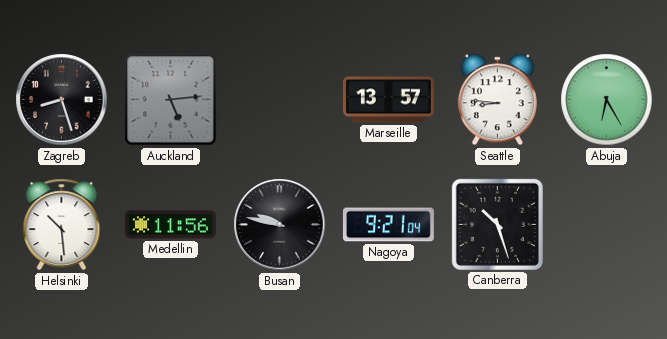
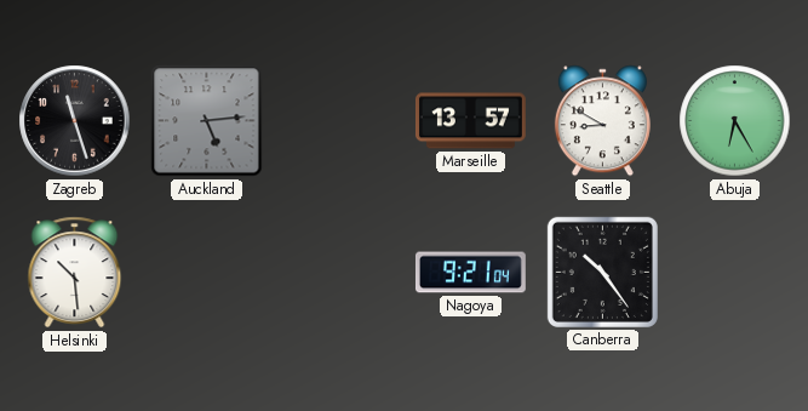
Zagreb: 8:27 -> 11:27
Seattle: 8:46 -> 8:50
Medellin: 11:56 -> none
Busan: 9:47 -> none
Canberra: 10:27 -> 10:24
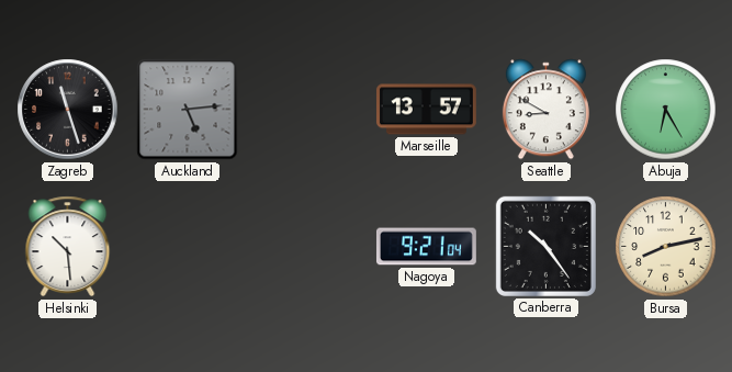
Bursa: none -> 8:13
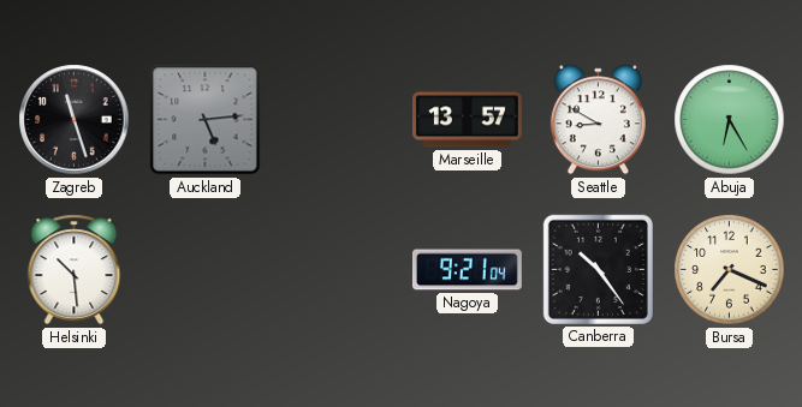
Bursa: 8:13 -> 7:19
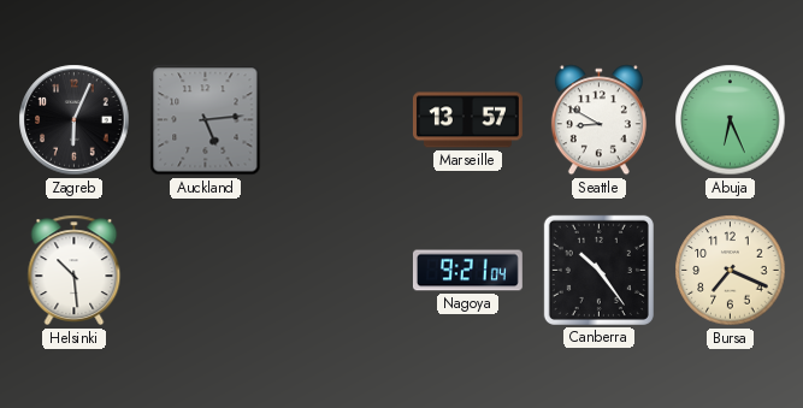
Zagreb: 11:27 -> 6:04
Abuja: 6:25 -> 6:26
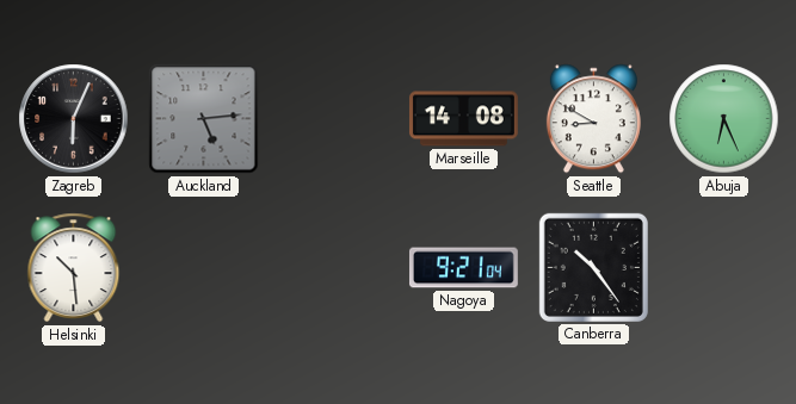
Marseille: 13:57 -> 14:08
Bursa: 7:19 -> none
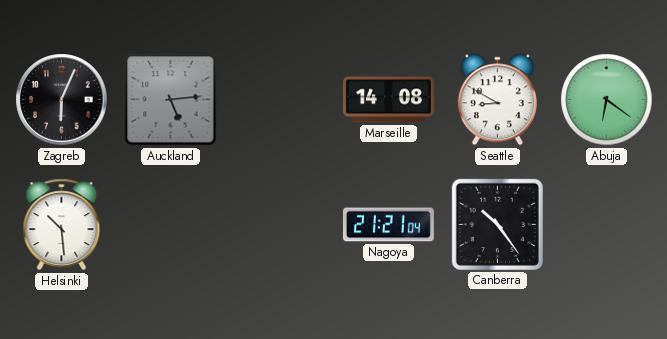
Abuja: 6:26 -> 6:21
Nagoya: 9:21 -> 21:21
